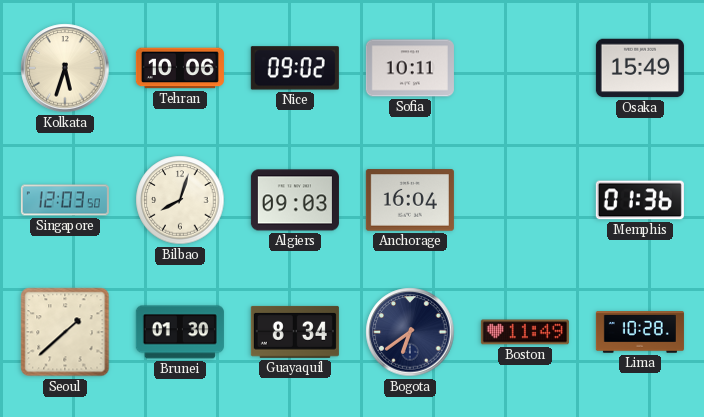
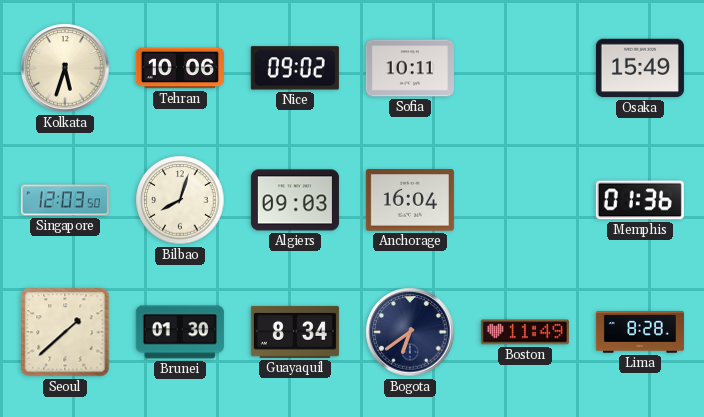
Lima: 10:28 -> 8:28
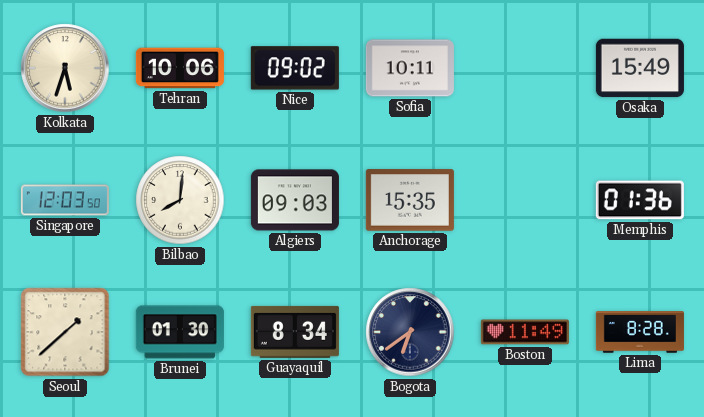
Bilbao: 8:03 -> 8:01
Anchorage: 16:04 -> 15:35
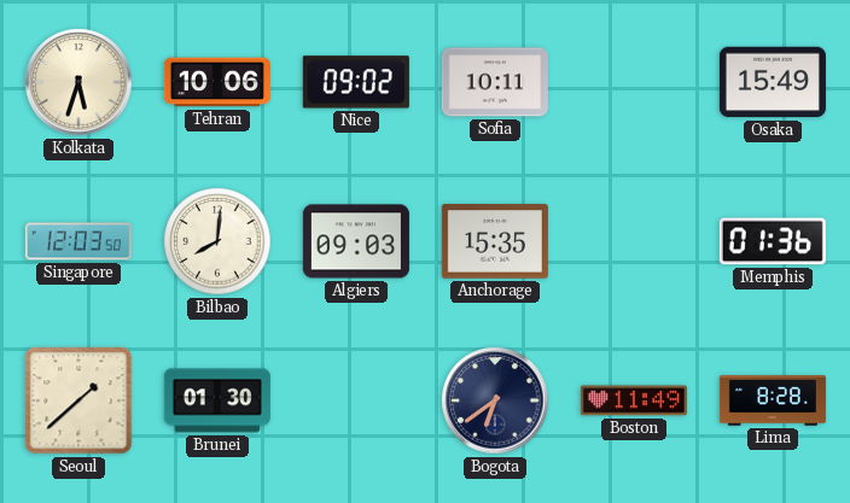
Guayaquil: 8:34 -> none
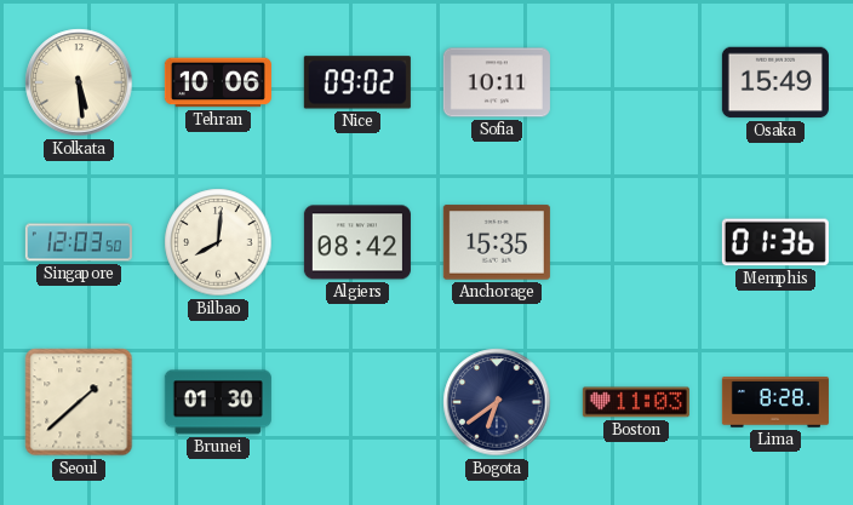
Kolkata: 5:33 -> 5:29
Algiers: 09:03 -> 08:42
Boston: 11:49 -> 11:03
